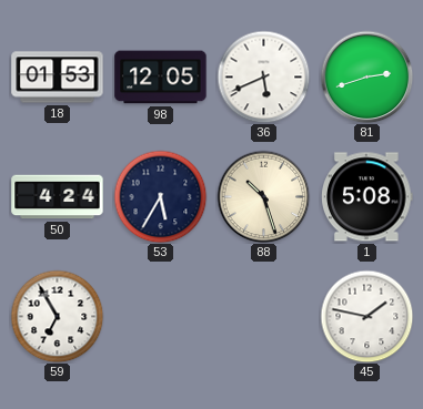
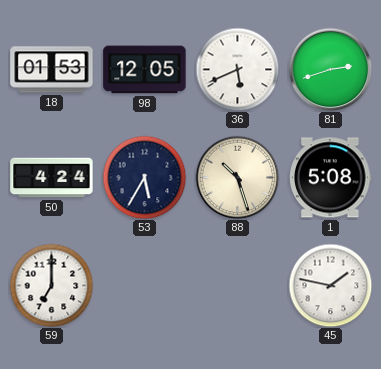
59: 6:55 -> 7:00
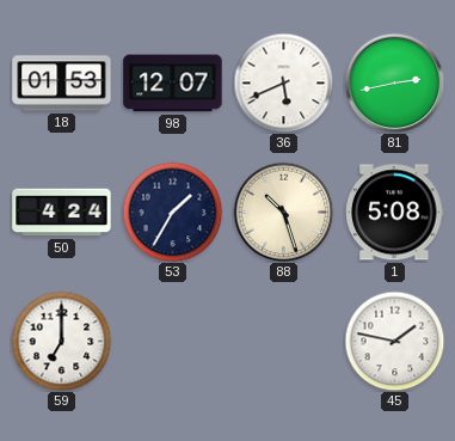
98: 12:05 -> 12:07
81: 2:42 -> 2:43
53: 5:35 -> 1:35
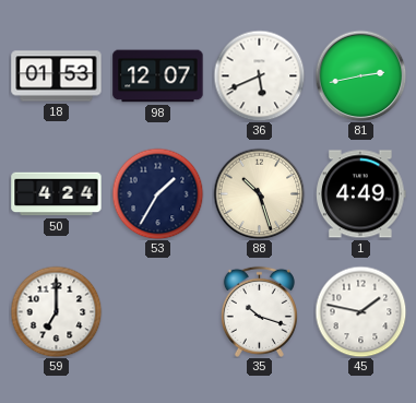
1: 5:08 -> 4:49
35: none -> 10:18
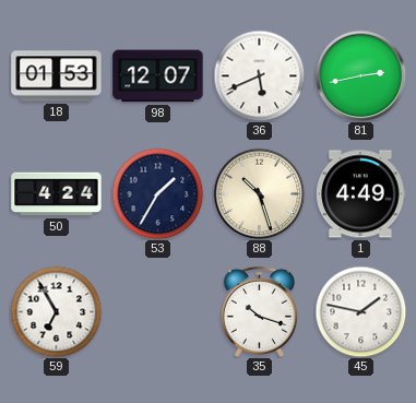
59: 7:00 -> 6:55
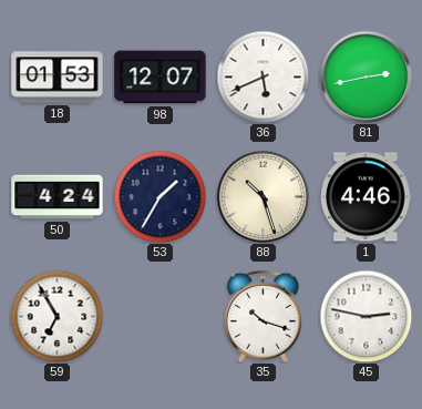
1: 4:49 -> 4:46
45: 1:47 -> 2:47
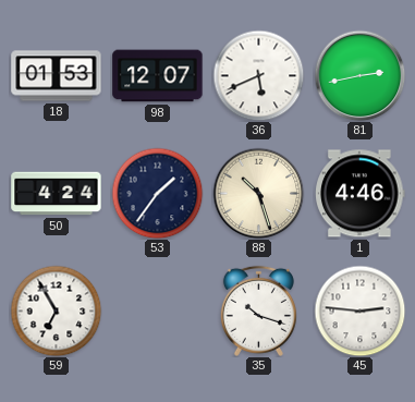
53: 1:35 -> 1:36
45: 2:47 -> 2:46
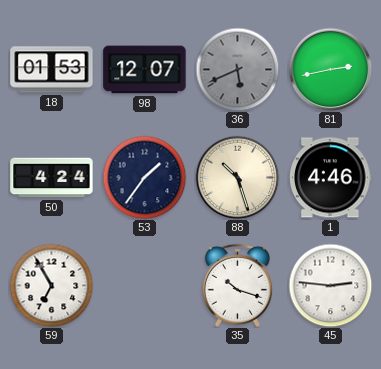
36 dial: white -> grey
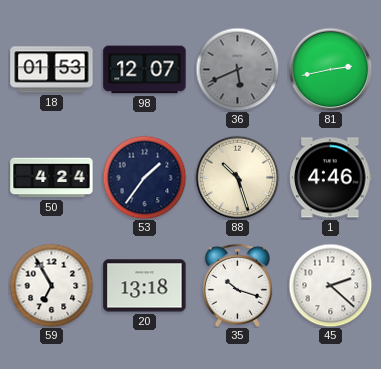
20: none -> 13:18
45: 2:46 -> 2:22
